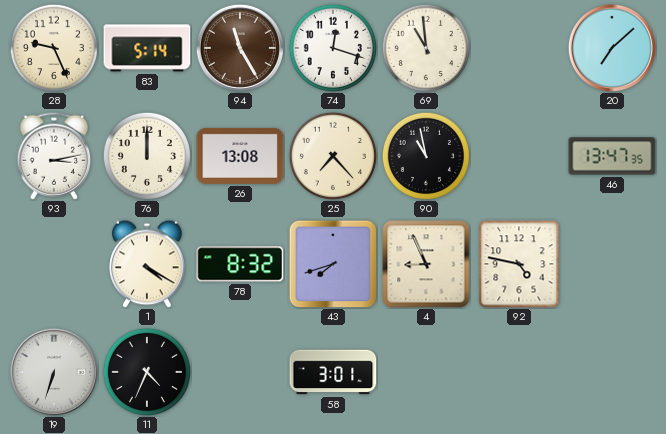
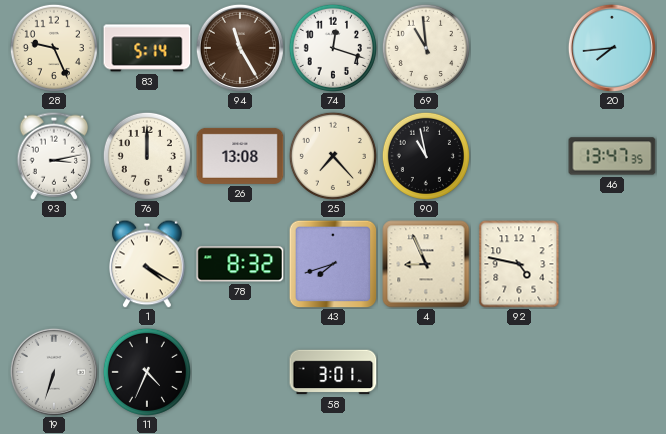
20: 7:08 -> 7:44
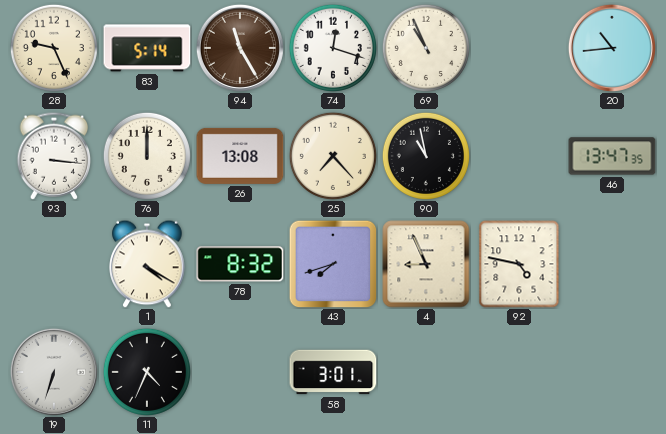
69: 10:59 -> 10:56
20: 7:44 -> 10:44
93: 3:13 -> 3:16
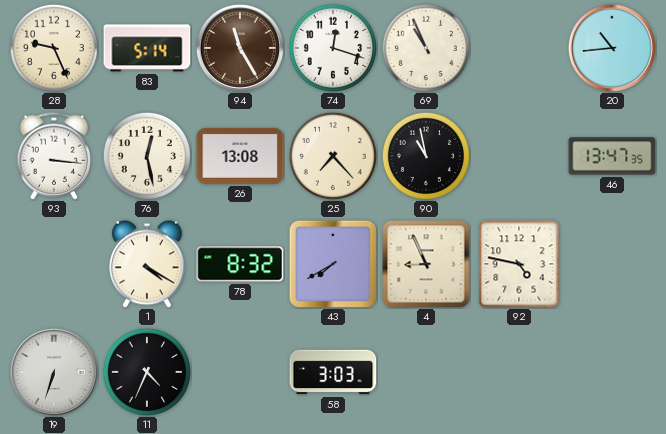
76: 12:00 -> 12:28
43: 7:42 -> 7:40
58: 3:01 -> 3:03
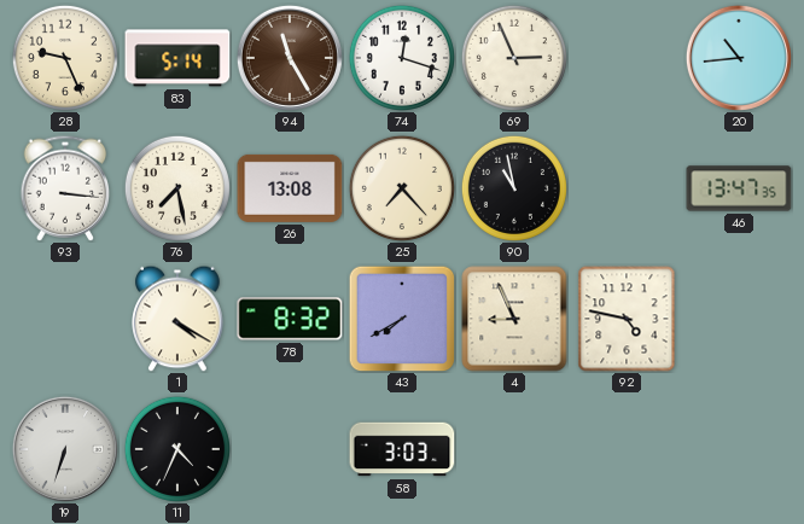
69: 10:56 -> 2:56
76: 12:28 -> 7:28
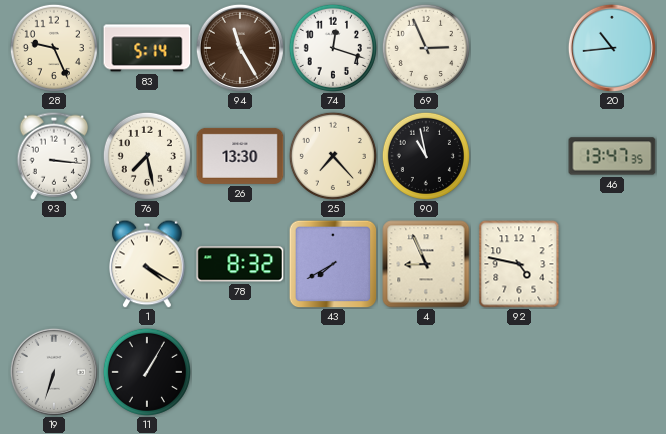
26: 13:08 -> 13:30
11: 4:34 -> 1:05
58: 3:03 -> none
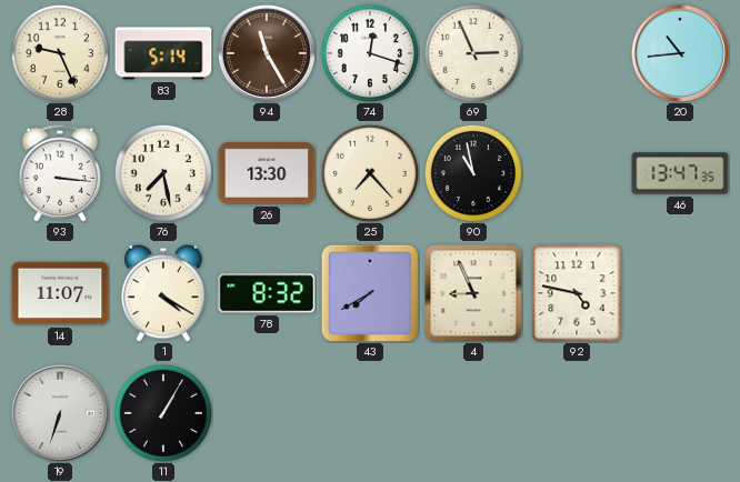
14: none -> 11:07
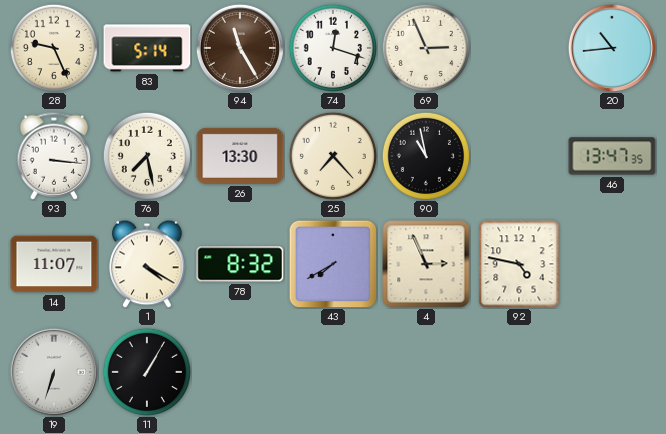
4: 8:56 -> 2:56
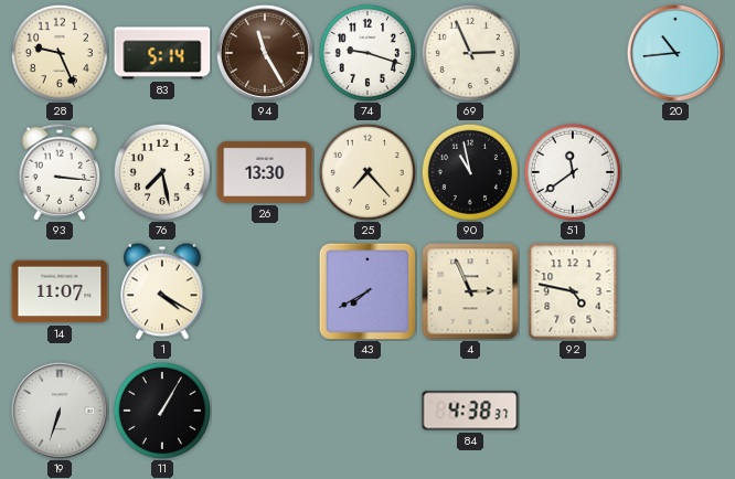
74: 12:18 -> 9:18
51: none -> 11:39
46: 13:47 -> none
78: 8:32 -> none
84: none -> 4:38
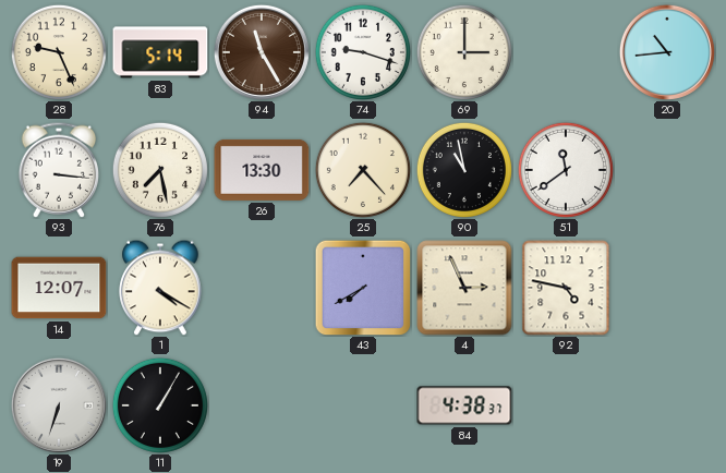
69: 2:56 -> 3:00
14: 11:07 -> 12:07
